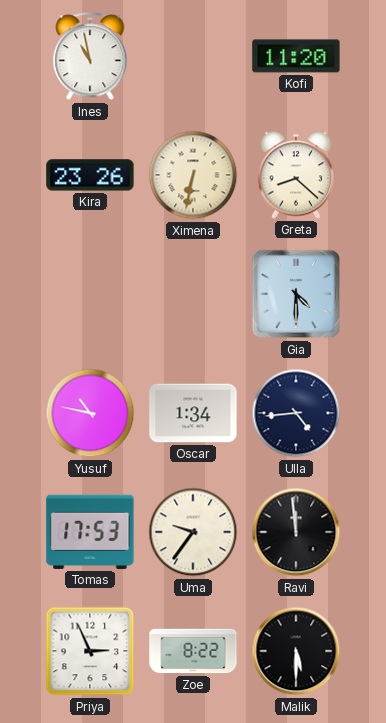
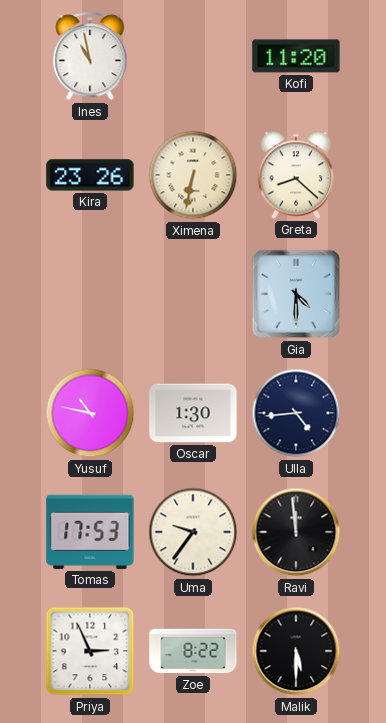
Oscar: 1:34 -> 1:30
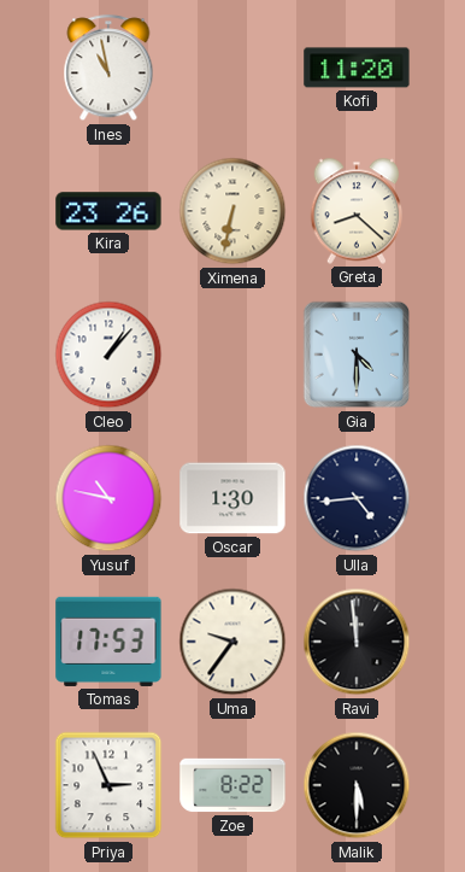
Cleo: none -> 1:07
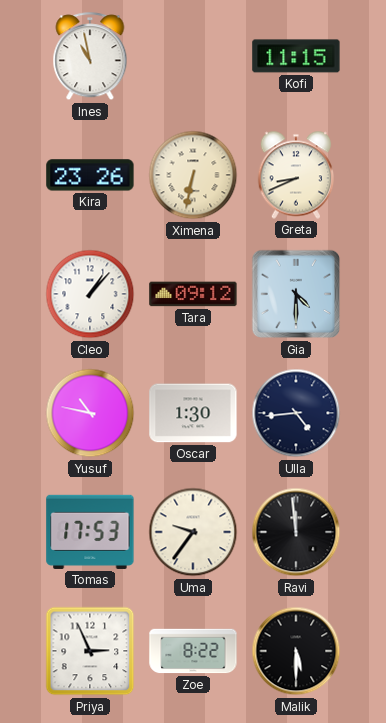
Kofi: 11:20 -> 11:15
Greta: 8:22 -> 8:41
Tara: none -> 09:12
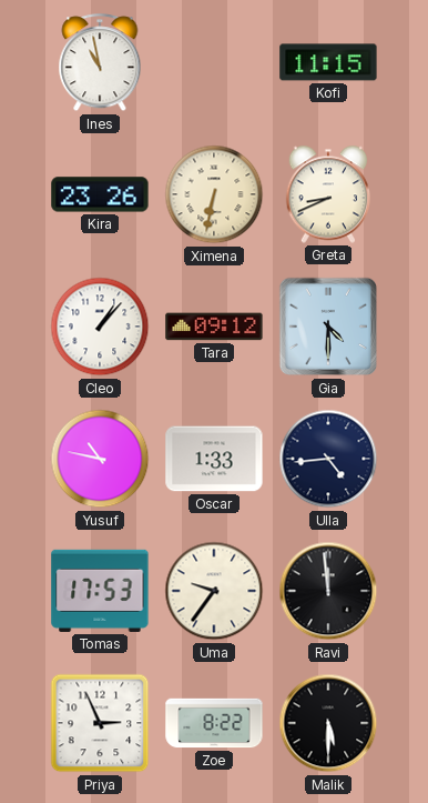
Oscar: 1:30 -> 1:33
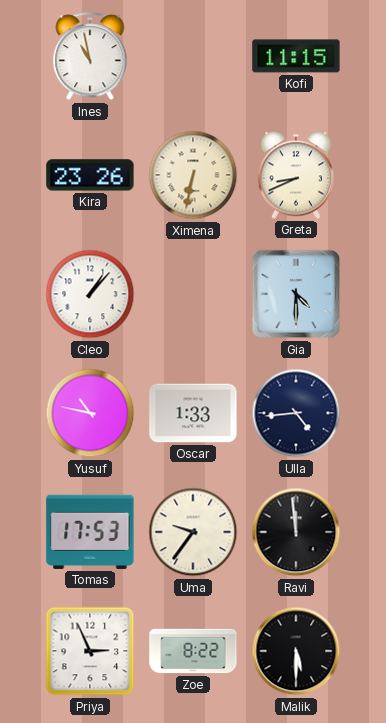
Tara: 09:12 -> none
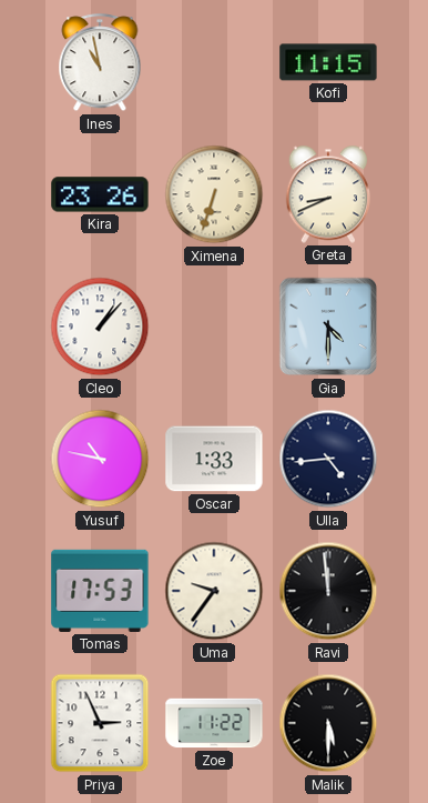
Ximena: 6:32 -> 6:33
Zoe: 8:22 -> 11:22
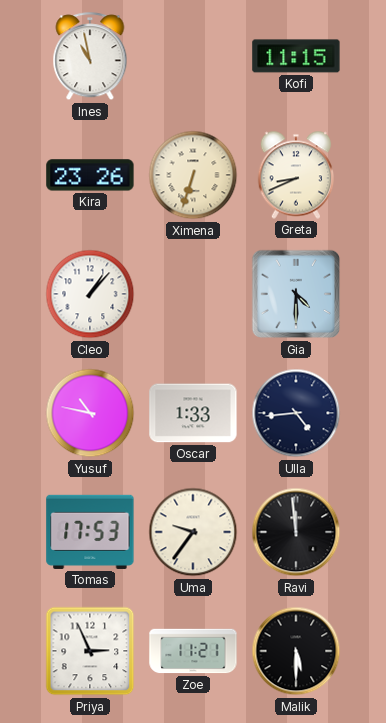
Zoe: 11:22 -> 11:21
